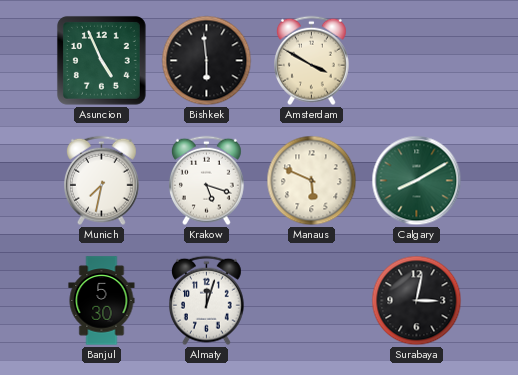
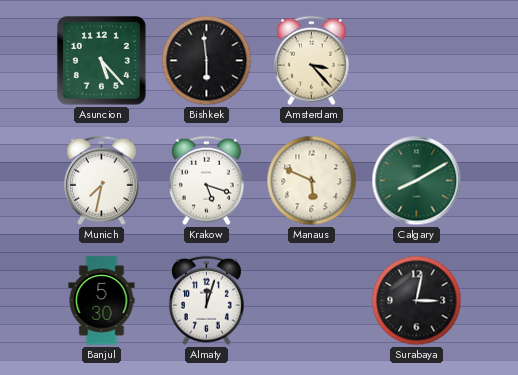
Asuncion: 4:56 -> 5:23
Amsterdam: 3:50 -> 3:23
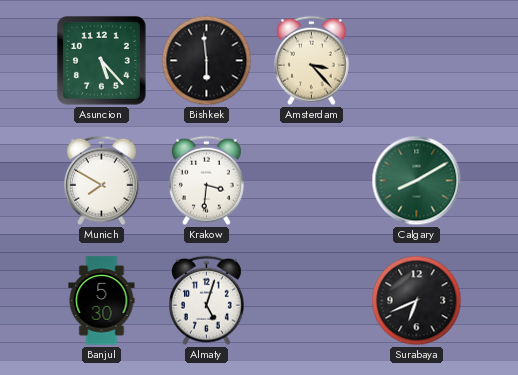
Munich: 7:32 -> 7:50
Krakow: 5:18 -> 3:31
Manaus: 5:49 -> none
Almaty: 12:03 -> 5:03
Surabaya: 3:02 -> 6:41
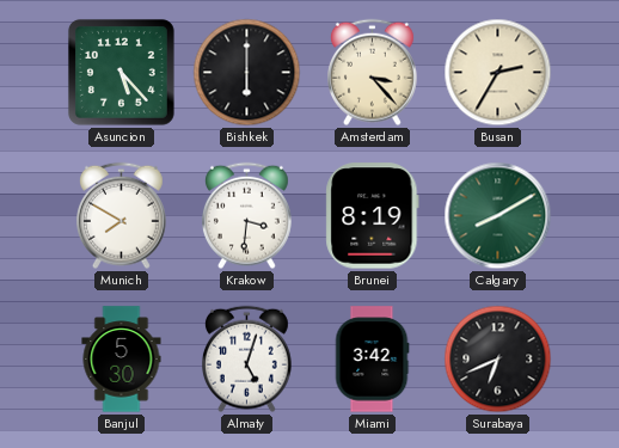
Bishkek: 5:59 -> 6:00
Busan: none -> 2:35
Brunei: none -> 8:19
Miami: none -> 3:42
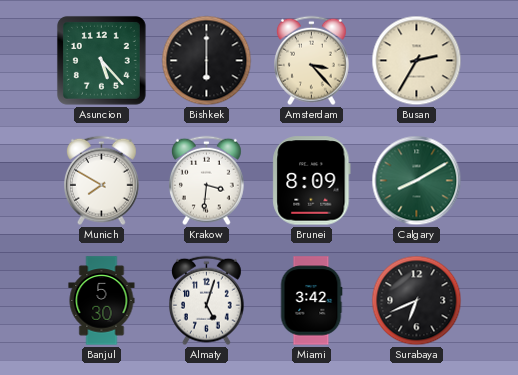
Brunei: 8:19 -> 8:09
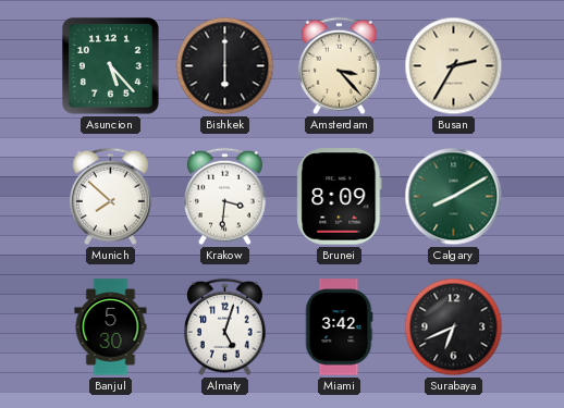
Munich: 7:50 -> 7:52
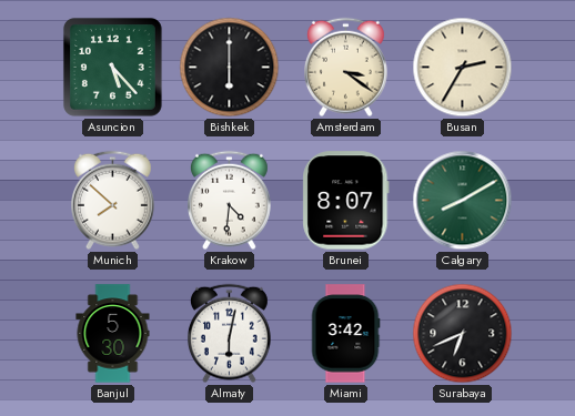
Amsterdam: 3:23 -> 3:21
Krakow: 3:31 -> 4:31
Brunei: 8:09 -> 8:07
Almaty: 5:03 -> 6:02
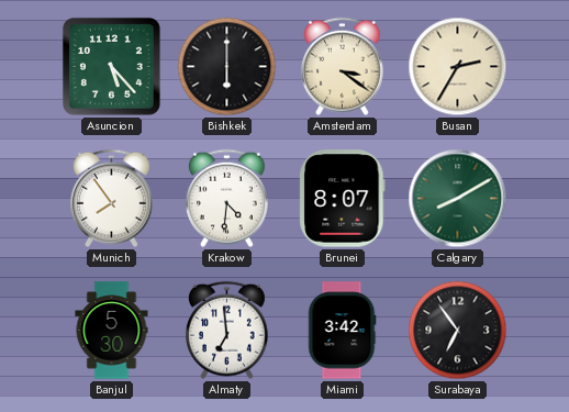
Munich: 7:52 -> 7:54
Almaty: 6:02 -> 6:59
Surabaya: 6:41 -> 6:54
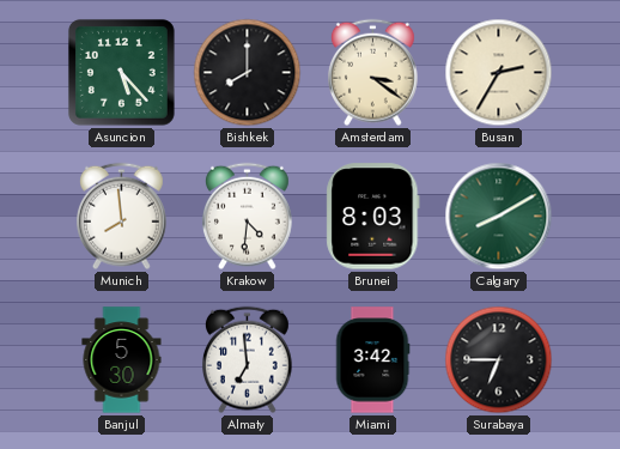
Bishkek: 6:00 -> 8:00
Munich: 7:54 -> 7:59
Brunei: 8:07 -> 8:03
Surabaya: 6:54 -> 6:45
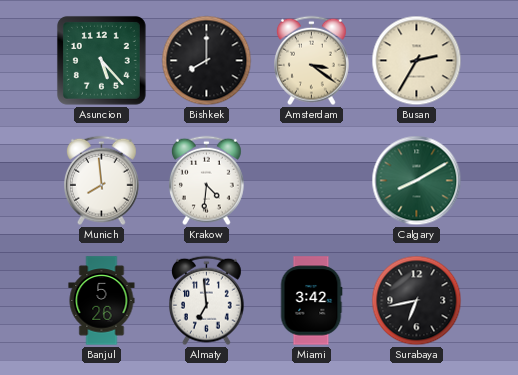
Brunei: 8:03 -> none
Banjul: 5:30 -> 5:26
Surabaya: 6:45 -> 6:43
